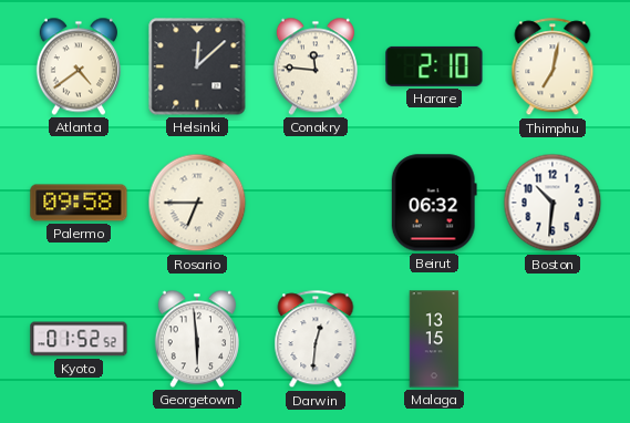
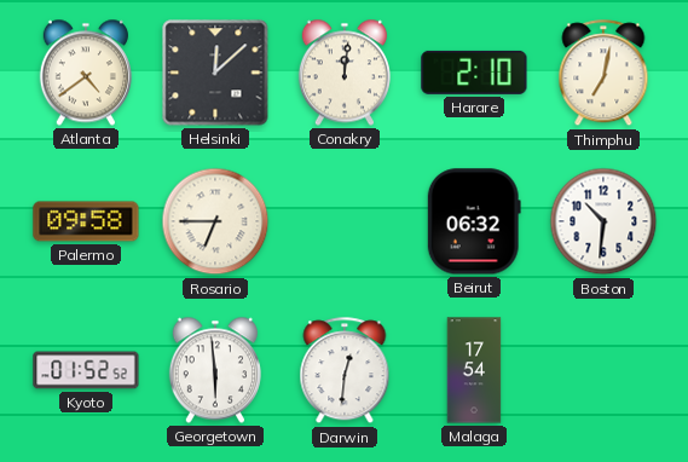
Conakry: 11:46 -> 12:01
Malaga: 13:15 -> 17:54
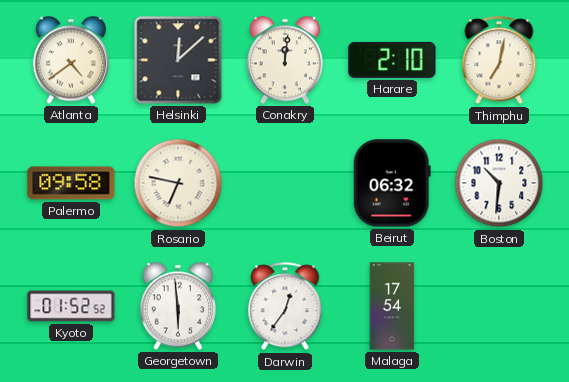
Rosario: 6:45 -> 6:47
Darwin: 12:31 -> 12:36
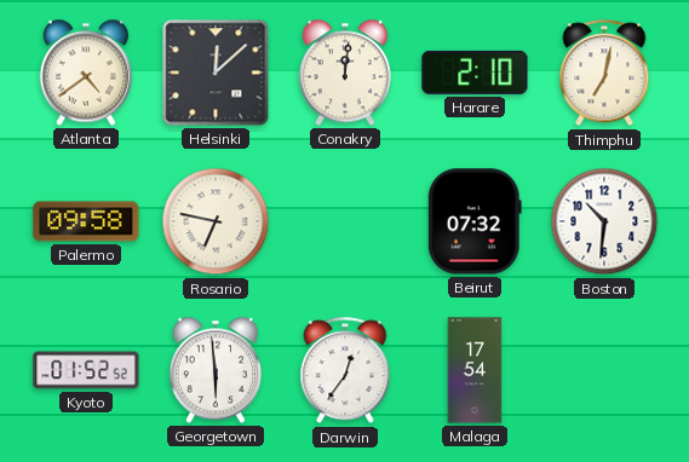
Beirut: 06:32 -> 07:32
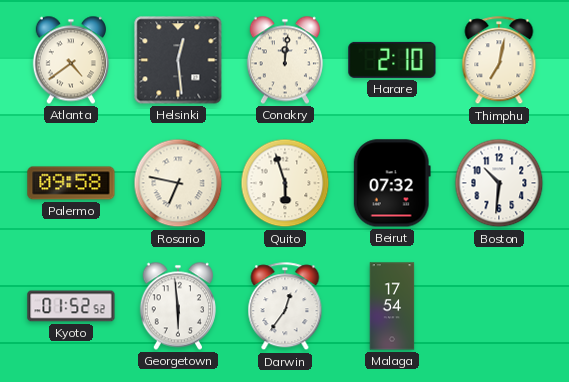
Helsinki: 12:08 -> 12:29
Quito: none -> 5:57
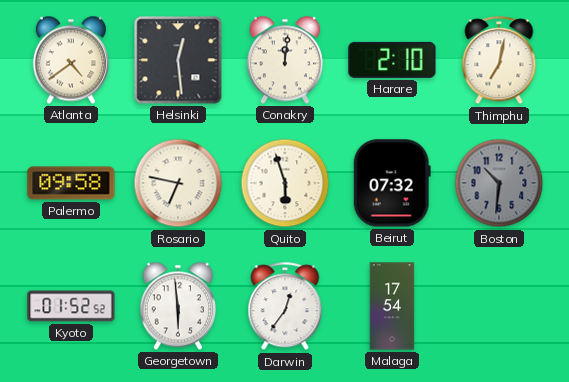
Boston dial: white -> grey
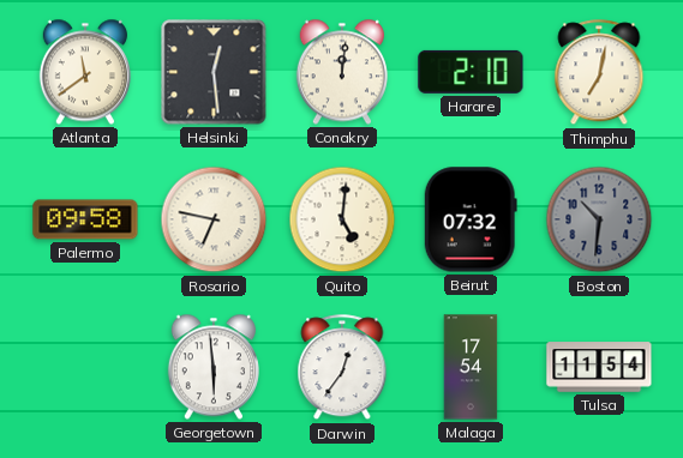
Atlanta: 4:39 -> 11:39
Quito: 5:57 -> 5:01
Kyoto: 01:52 -> none
Tulsa: none -> 11:54
